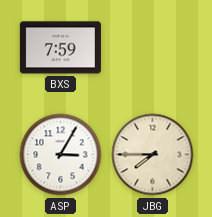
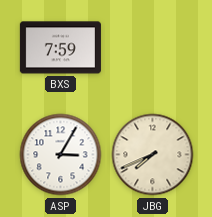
JBG: 7:45 -> 7:41
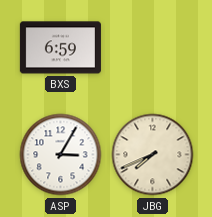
BXS: 7:59 -> 6:59
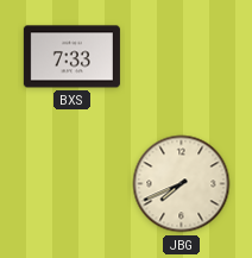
BXS: 6:59 -> 7:33
ASP: 3:05 -> none
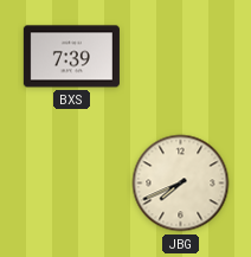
BXS: 7:33 -> 7:39
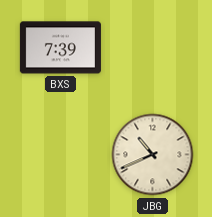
JBG: 7:41 -> 10:41
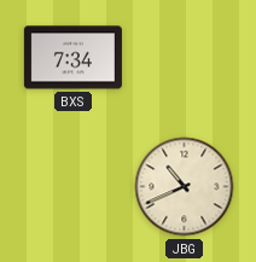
BXS: 7:39 -> 7:34
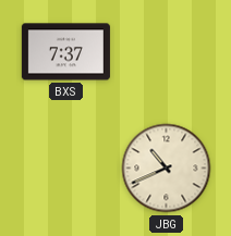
BXS: 7:34 -> 7:37
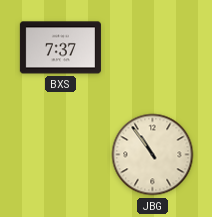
JBG: 10:41 -> 10:54
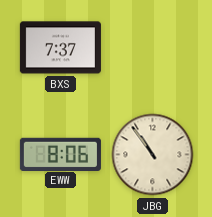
EWW: none -> 8:06
